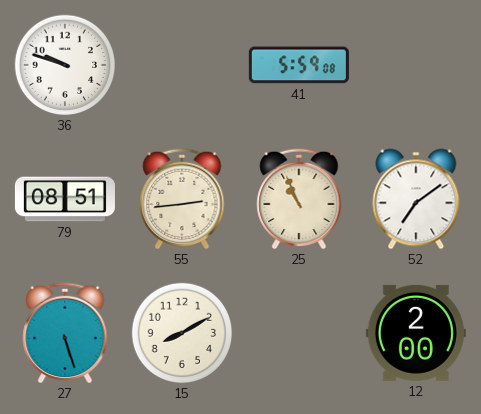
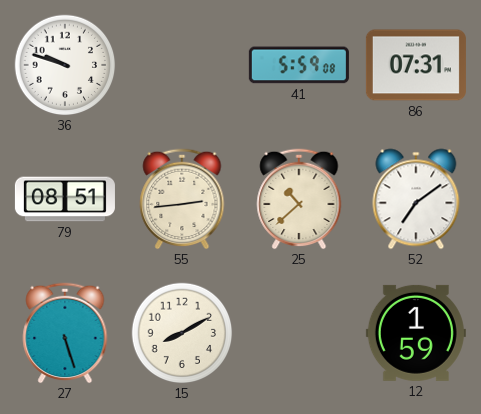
86: none -> 07:31
25: 10:56 -> 10:38
12: 2:00 -> 1:59
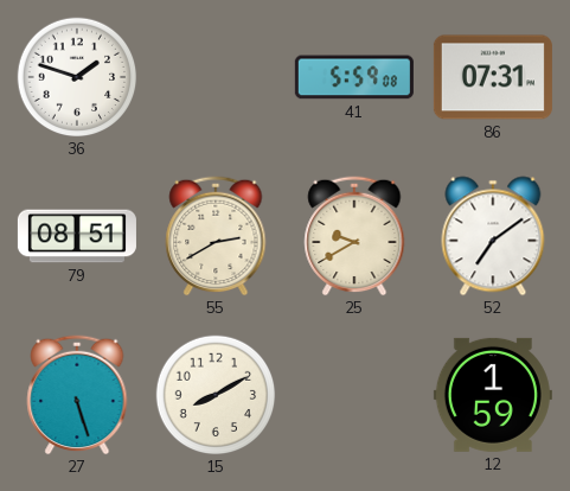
36: 9:48 -> 1:48
55: 2:44 -> 2:40
25: 10:38 -> 9:40
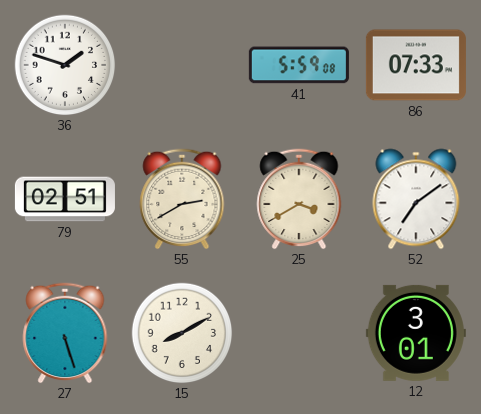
86: 07:31 -> 07:33
79: 08:51 -> 02:51
25: 9:40 -> 3:40
12: 1:59 -> 3:01
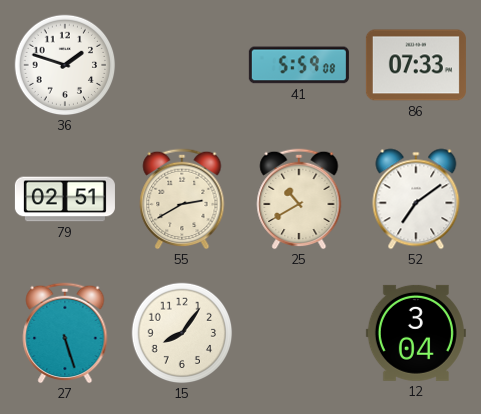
25: 3:40 -> 10:40
15: 8:10 -> 8:06
12: 3:01 -> 3:04
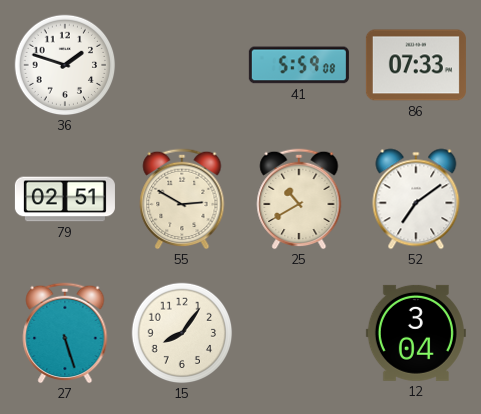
55: 2:40 -> 2:50
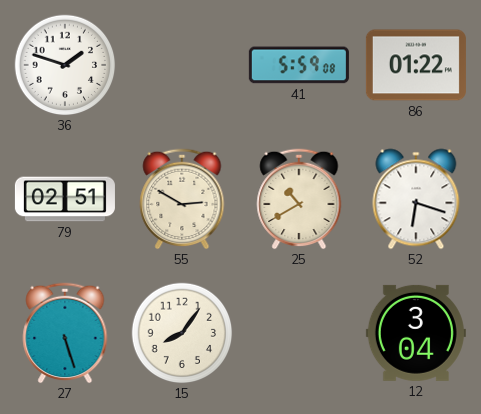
86: 07:33 -> 01:22
52: 7:09 -> 6:18
